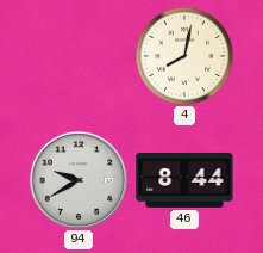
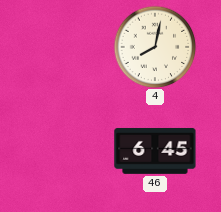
94: 9:40 -> none
46: 8:44 -> 6:45
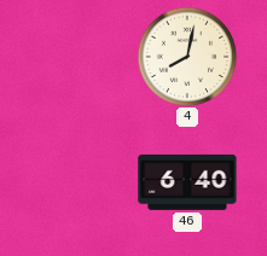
46: 6:45 -> 6:40
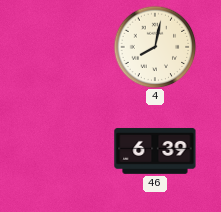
46: 6:40 -> 6:39
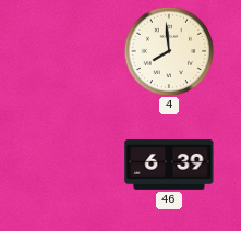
4: 8:02 -> 7:59
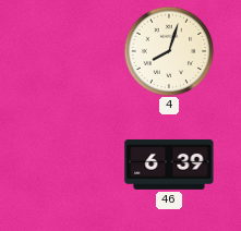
4: 7:59 -> 8:03
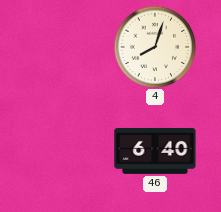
46: 6:39 -> 6:40
